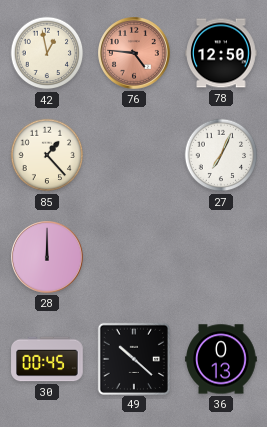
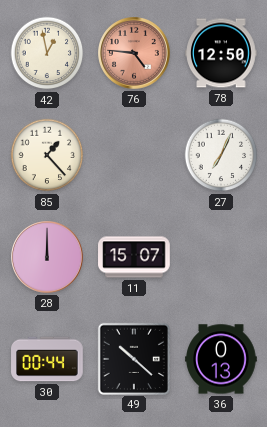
11: none -> 15:07
30: 00:45 -> 00:44
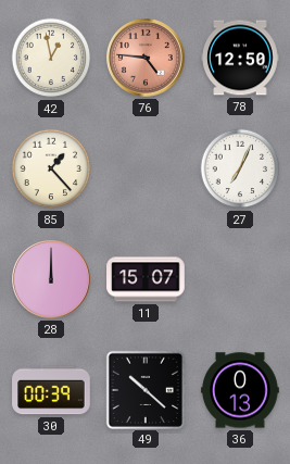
30: 00:44 -> 00:39
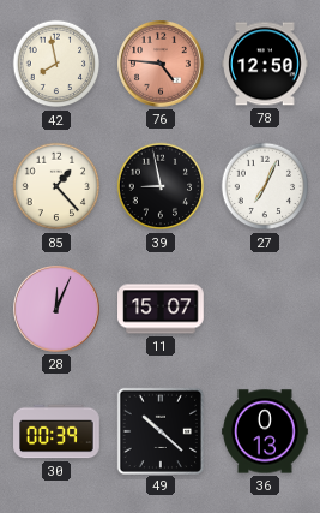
42: 12:58 -> 7:58
39: none -> 8:58
28: 12:00 -> 12:04
